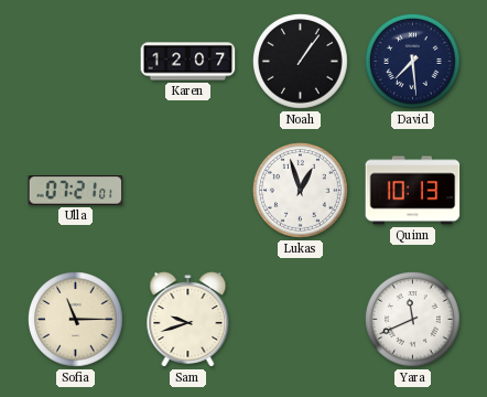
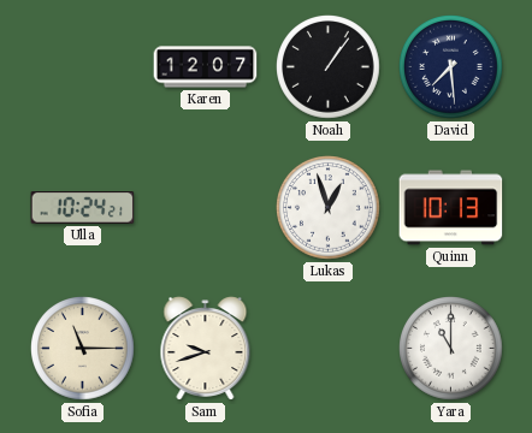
Ulla: 07:21 -> 10:24
Yara: 11:41 -> 11:00
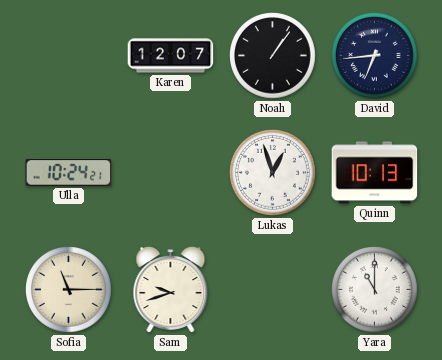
David: 7:29 -> 6:44
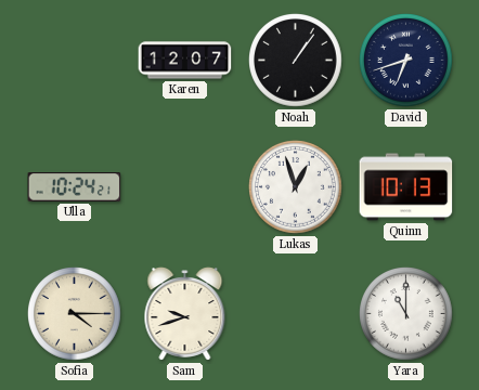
David: 6:44 -> 6:42
Sofia: 11:15 -> 4:15
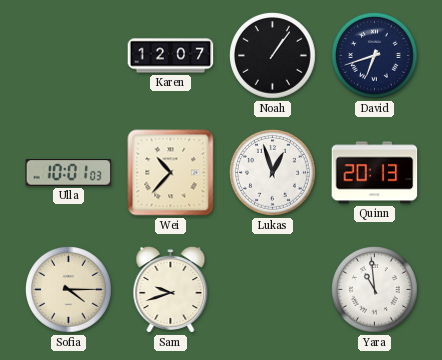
Ulla: 10:24 -> 10:01
Wei: none -> 10:37
Quinn: 10:13 -> 20:13
Yara: 11:00 -> 10:59
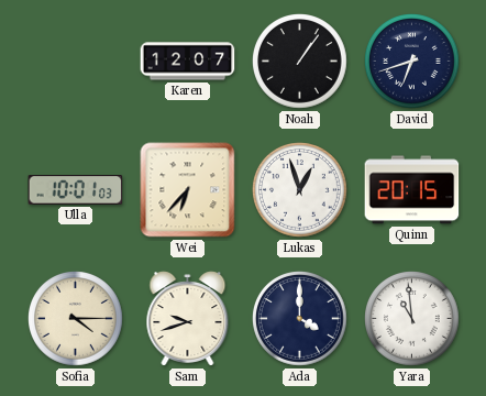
Wei: 10:37 -> 6:37
Quinn: 20:13 -> 20:15
Ada: none -> 4:00
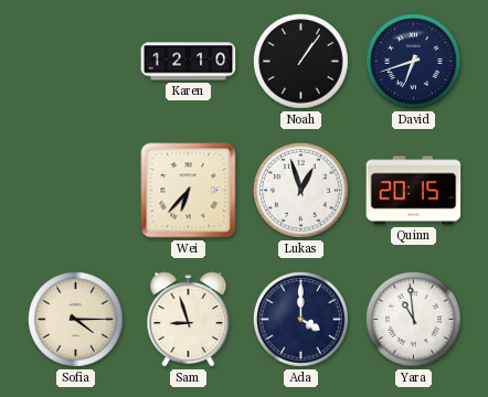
Karen: 12:07 -> 12:10
Ulla: 10:01 -> none
Sam: 9:42 -> 8:57
